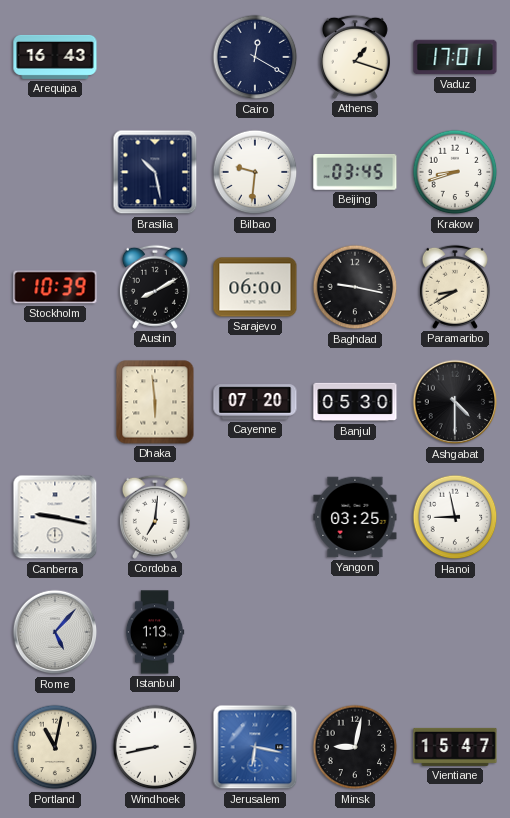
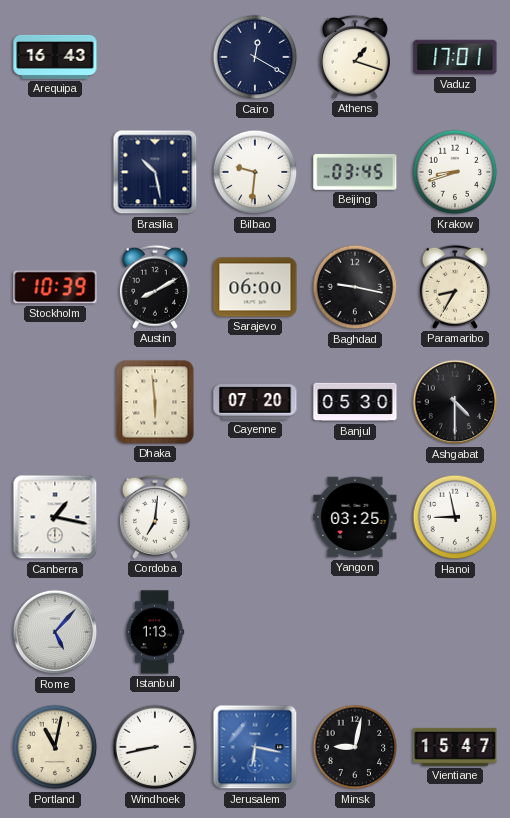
Paramaribo: 8:40 -> 8:35
Canberra: 9:17 -> 1:17
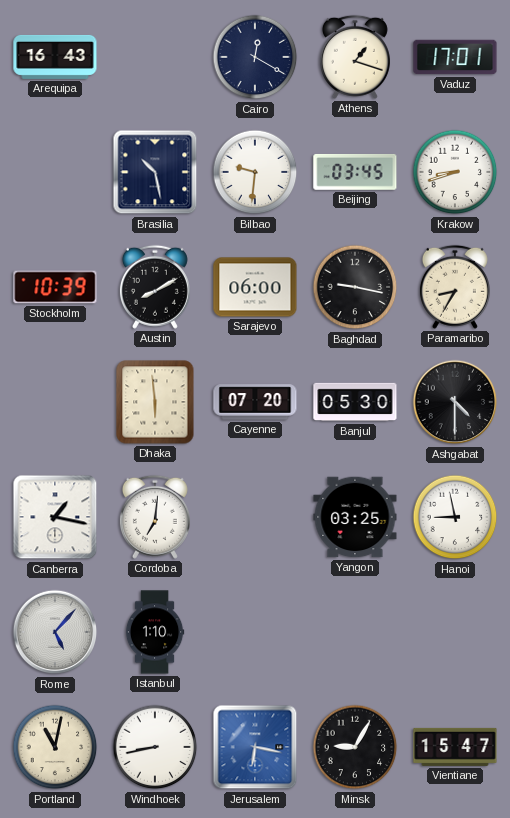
Istanbul: 1:13 -> 1:10
Minsk: 9:02 -> 9:05
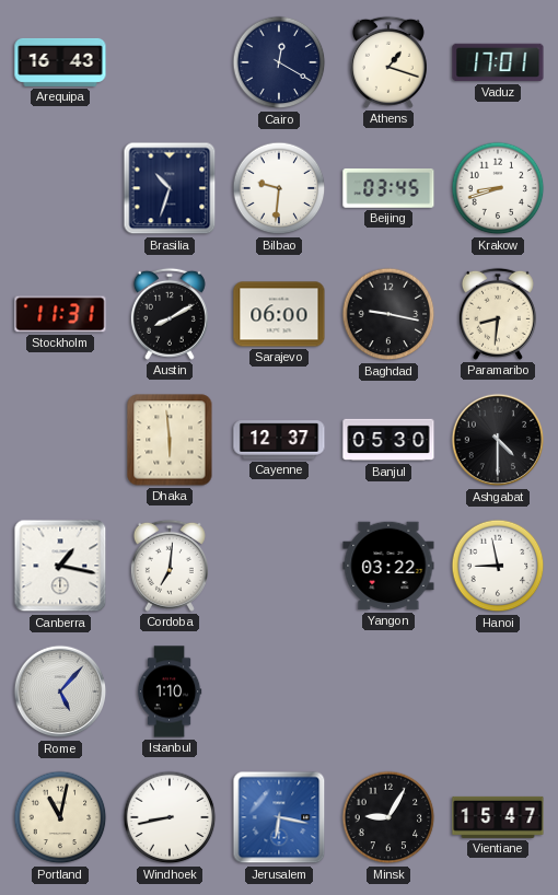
Brasilia: 10:28 -> 10:33
Stockholm: 10:39 -> 11:31
Paramaribo: 8:35 -> 8:31
Cayenne: 07:20 -> 12:37
Yangon: 03:25 -> 03:22
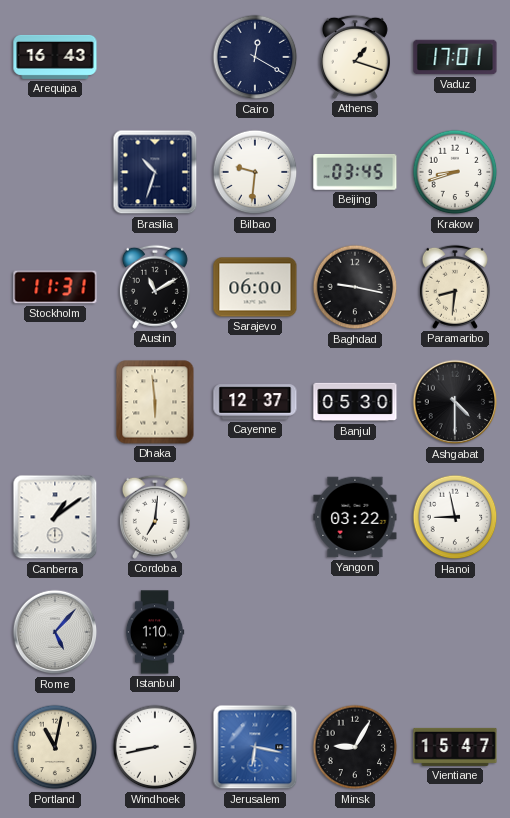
Austin: 8:10 -> 11:10
Canberra: 1:17 -> 1:09
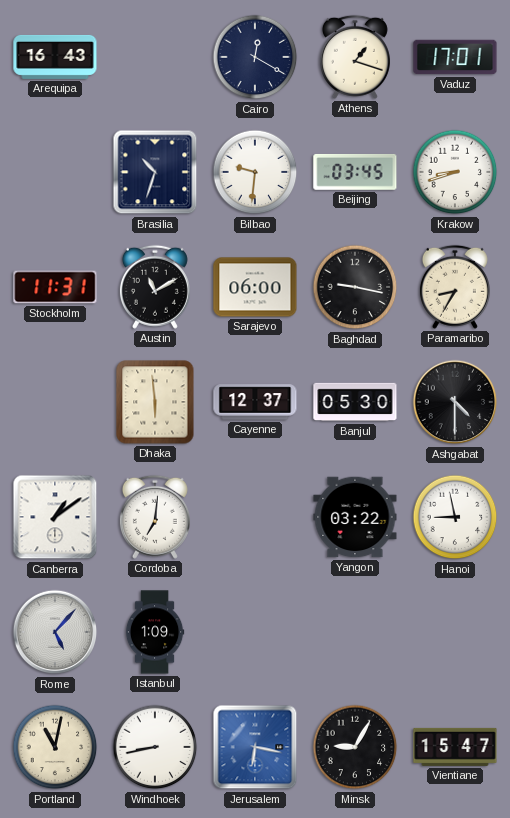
Paramaribo: 8:31 -> 8:35
Istanbul: 1:10 -> 1:09
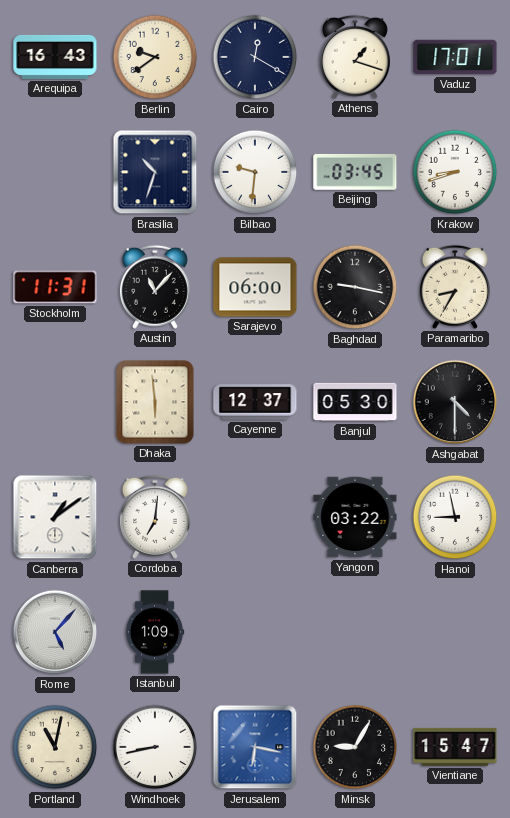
Berlin: none -> 9:39
Austin: 11:10 -> 11:07
